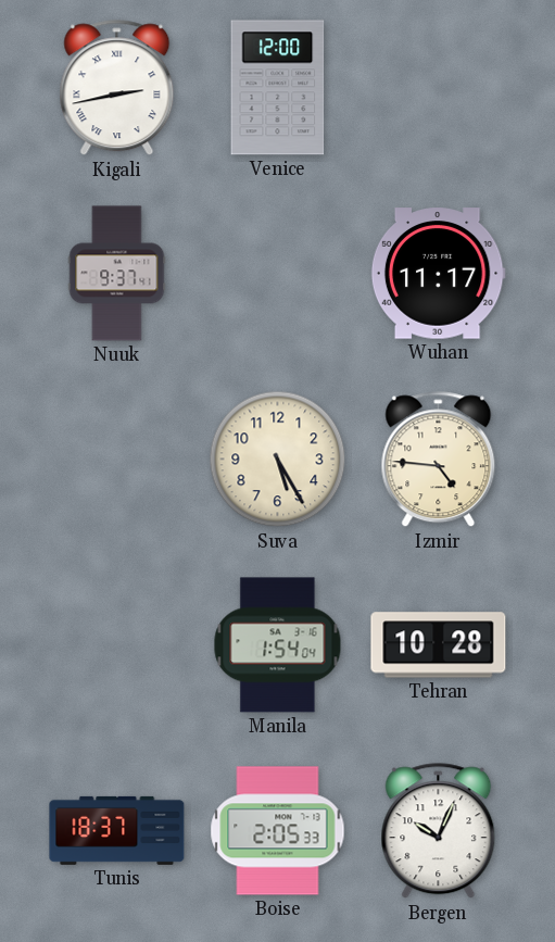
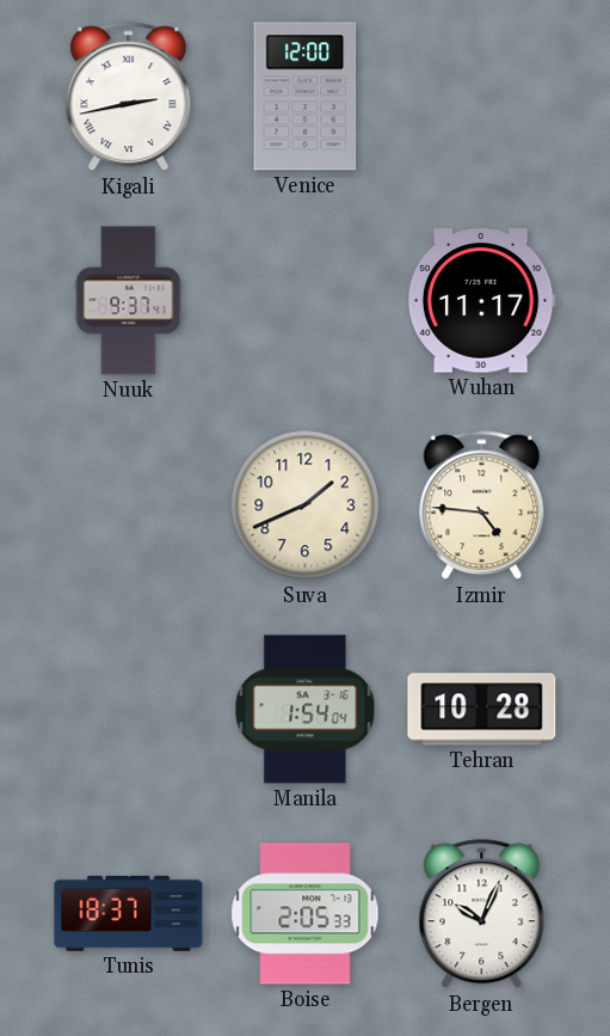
Suva: 5:25 -> 1:41
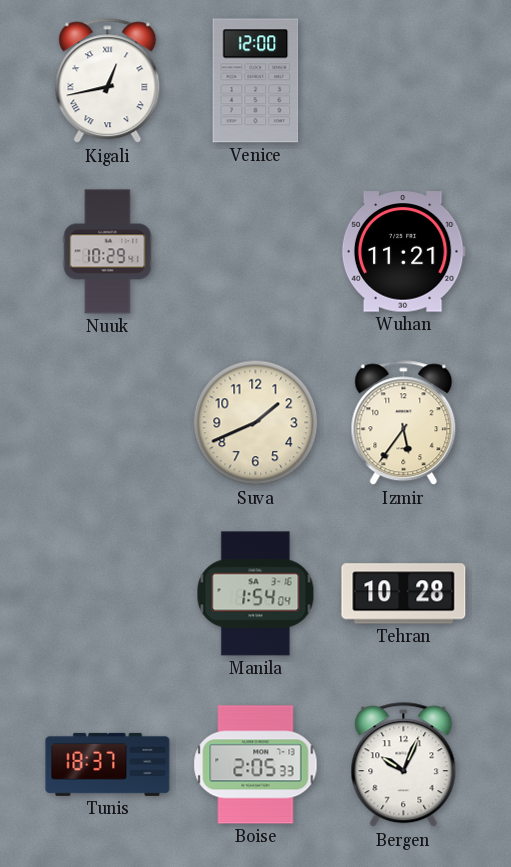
Kigali: 2:43 -> 12:43
Nuuk: 9:37 -> 10:29
Wuhan: 11:17 -> 11:21
Izmir: 4:46 -> 5:36
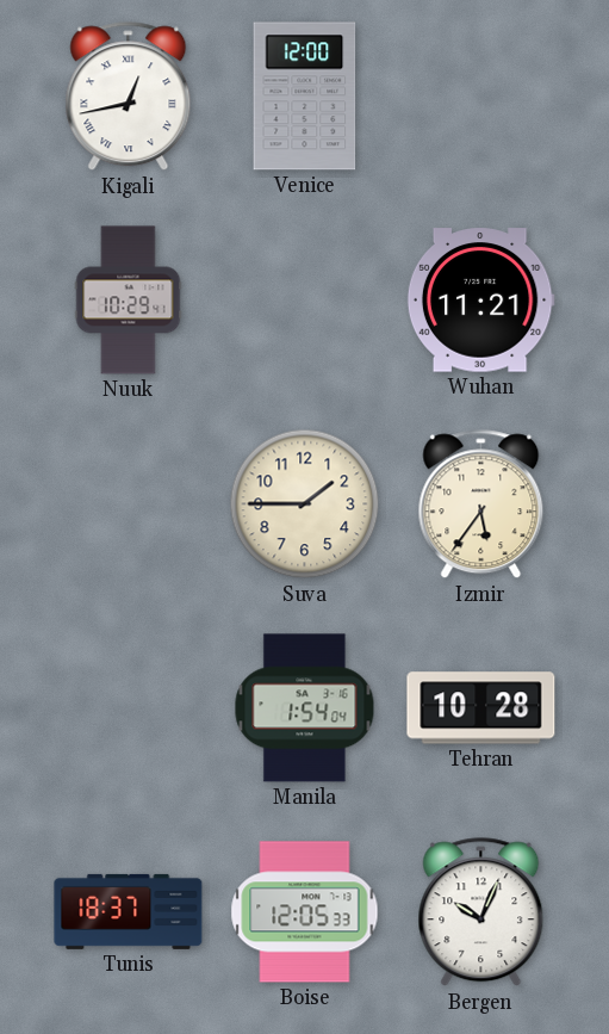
Suva: 1:41 -> 1:45
Boise: 2:05 -> 12:05
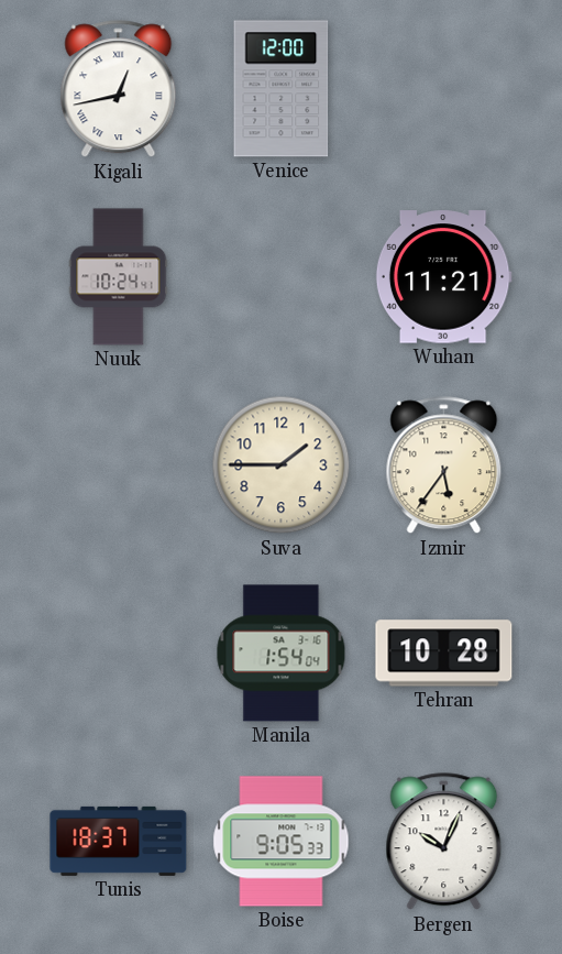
Nuuk: 10:29 -> 10:24
Boise: 12:05 -> 9:05
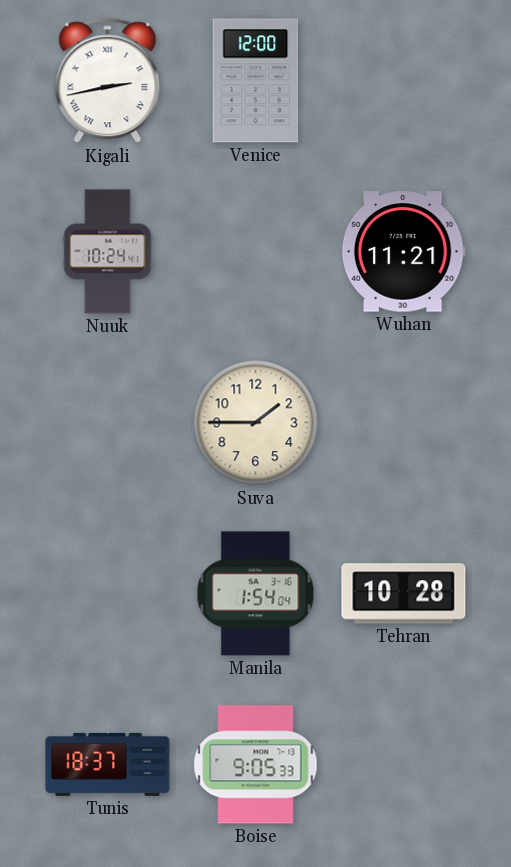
Kigali: 12:43 -> 2:43
Izmir: 5:36 -> none
Bergen: 10:04 -> none
